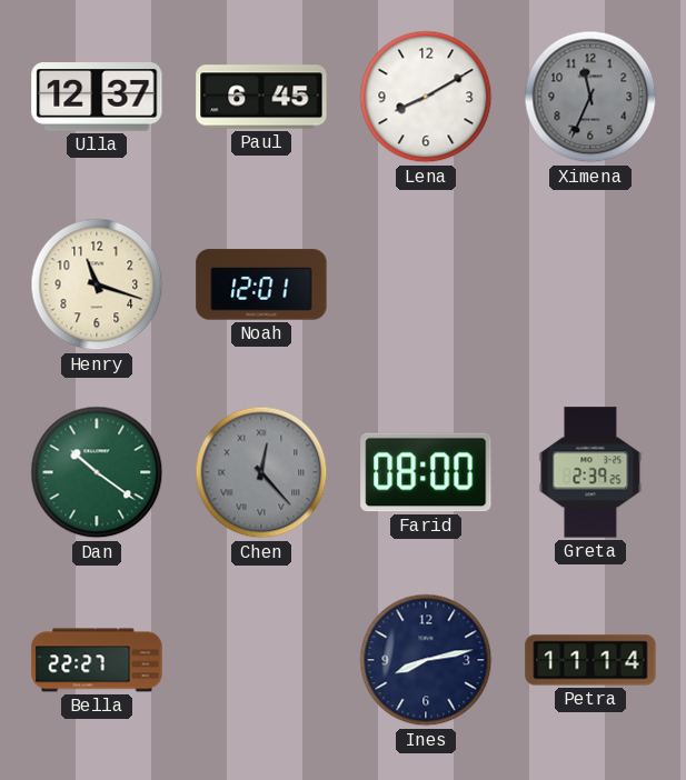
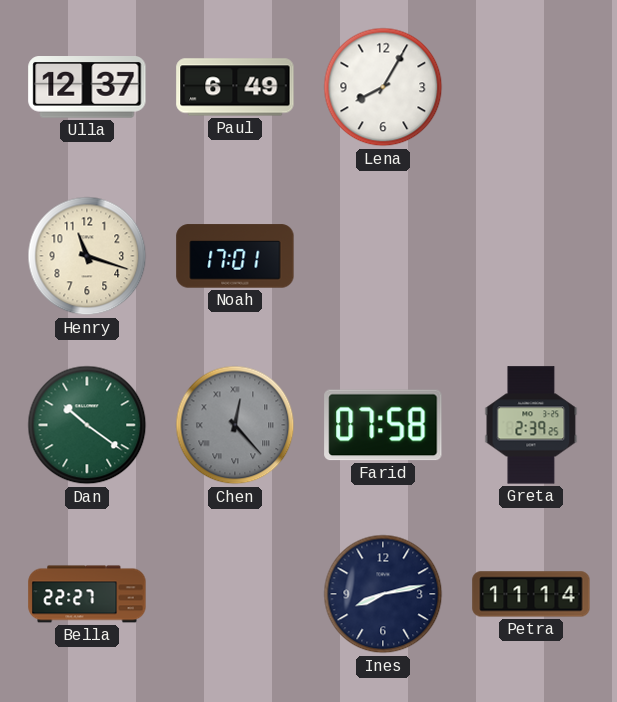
Paul: 6:45 -> 6:49
Lena: 8:10 -> 8:05
Ximena: 11:34 -> none
Noah: 12:01 -> 17:01
Farid: 08:00 -> 07:58
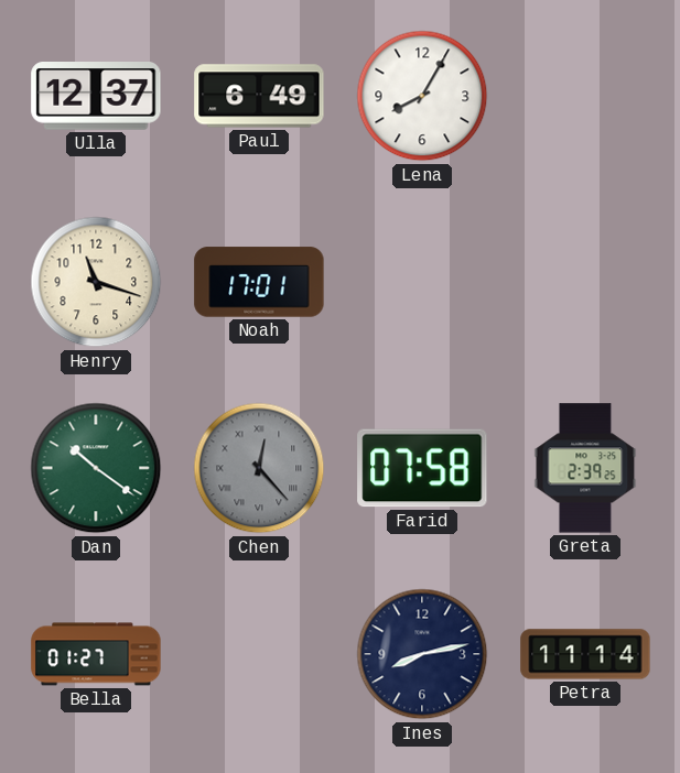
Bella: 22:27 -> 01:27
